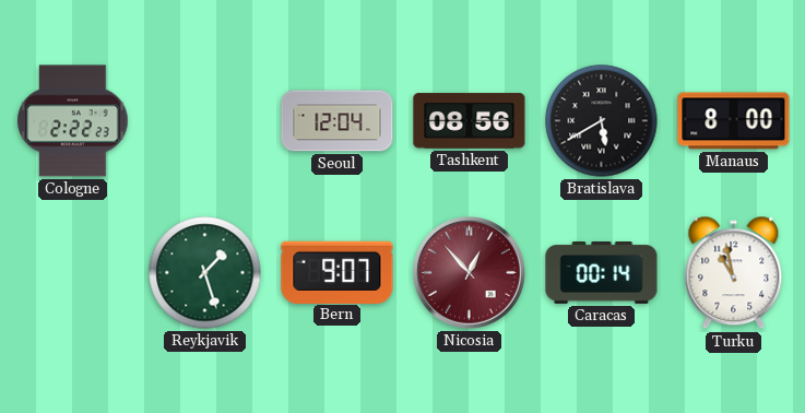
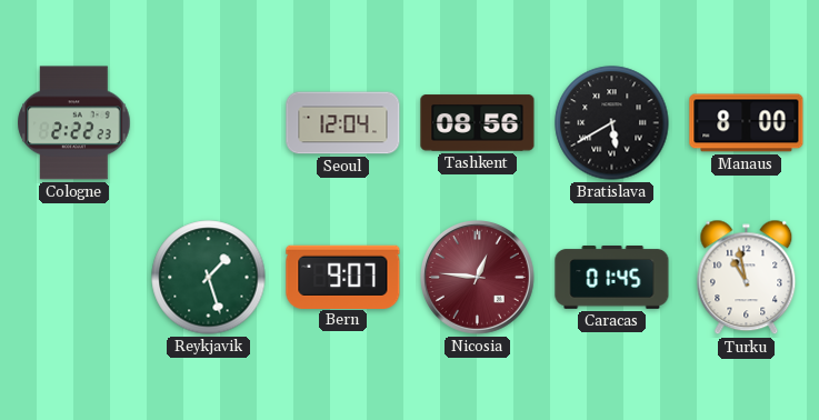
Nicosia: 12:53 -> 12:46
Caracas: 00:14 -> 01:45
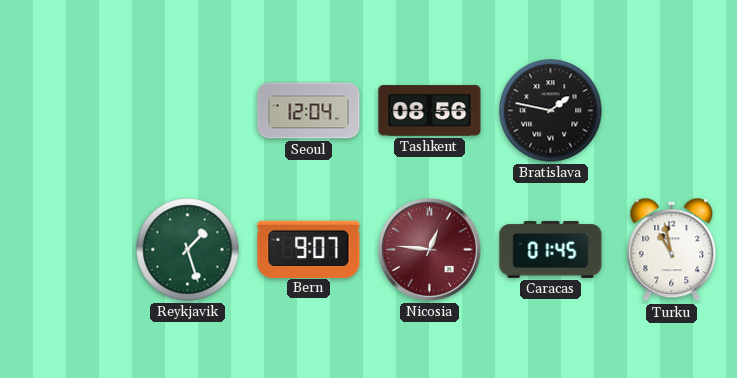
Cologne: 2:22 -> none
Bratislava: 5:40 -> 1:47
Manaus: 8:00 -> none
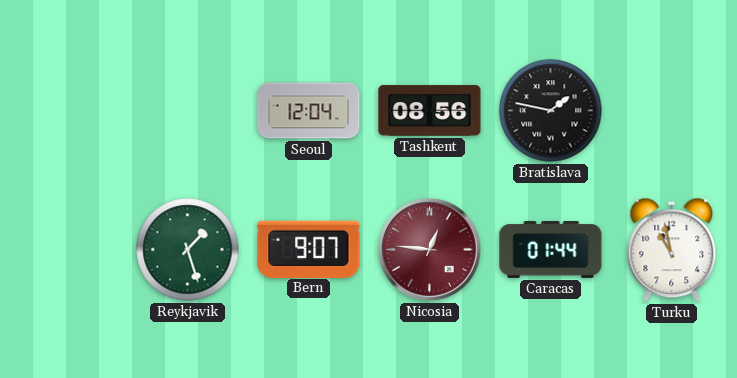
Caracas: 01:45 -> 01:44
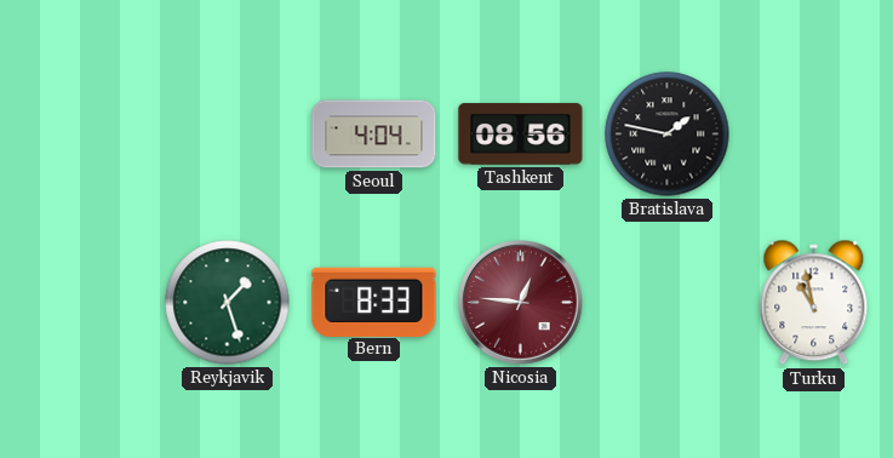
Seoul: 12:04 -> 4:04
Bern: 9:07 -> 8:33
Caracas: 01:44 -> none
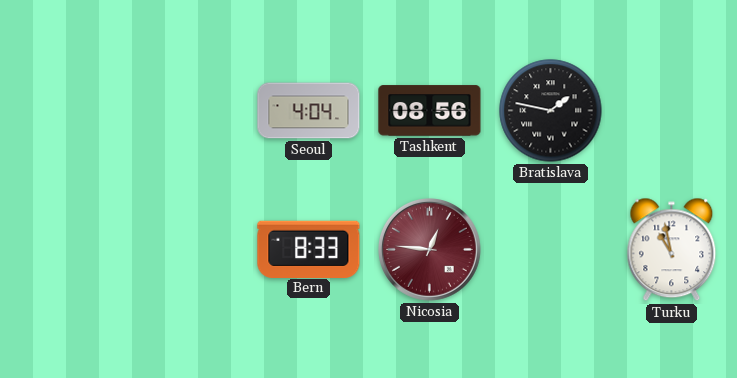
Reykjavik: 1:27 -> none
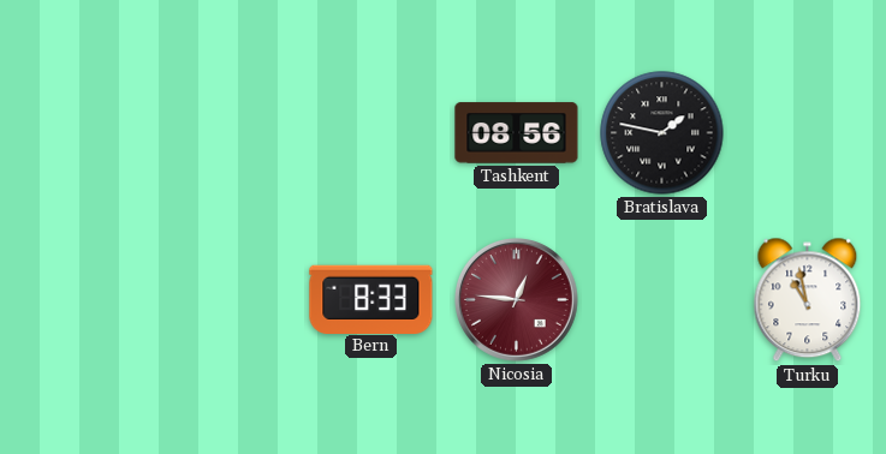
Seoul: 4:04 -> none
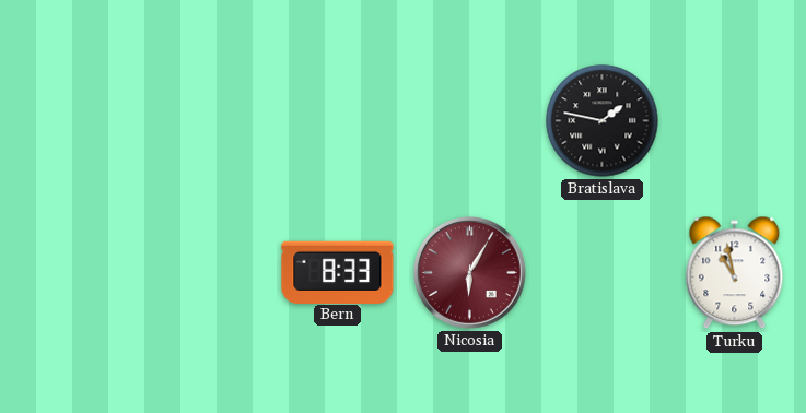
Tashkent: 08:56 -> none
Nicosia: 12:46 -> 6:05
